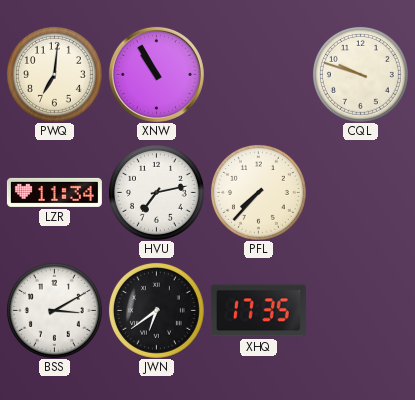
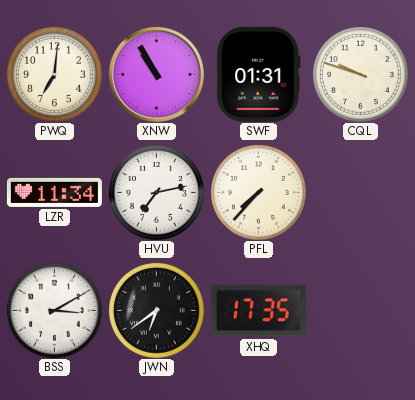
SWF: none -> 01:31
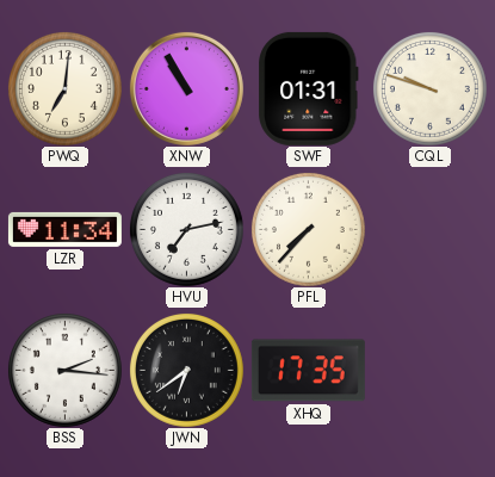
BSS: 3:10 -> 2:16
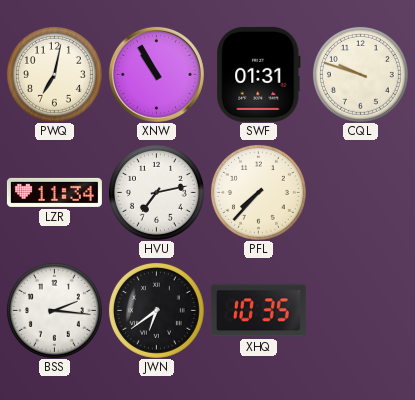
PWQ: 7:01 -> 7:02
XHQ: 17:35 -> 10:35
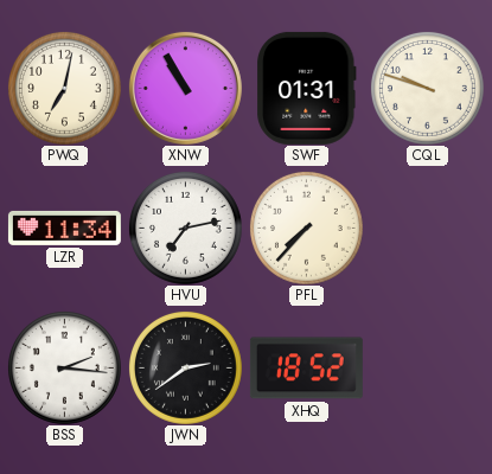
JWN: 6:39 -> 2:39
XHQ: 10:35 -> 18:52
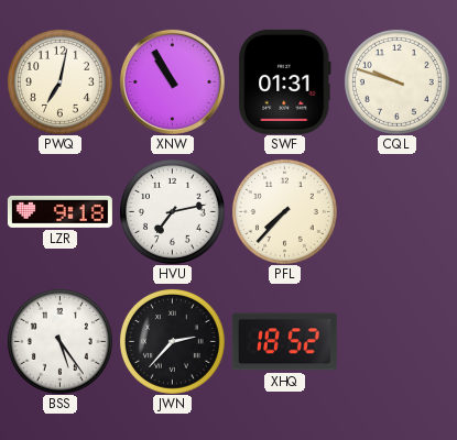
LZR: 11:34 -> 9:18
BSS: 2:16 -> 5:24
JWN: 2:39 -> 2:37
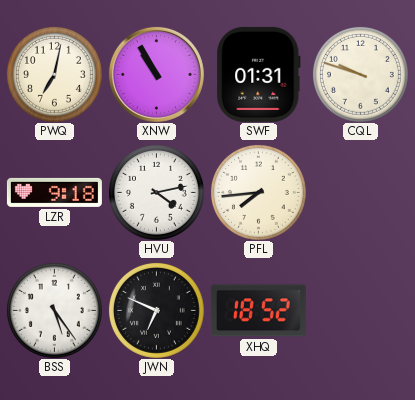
HVU: 7:13 -> 4:13
PFL: 7:37 -> 7:44
JWN: 2:37 -> 6:49
